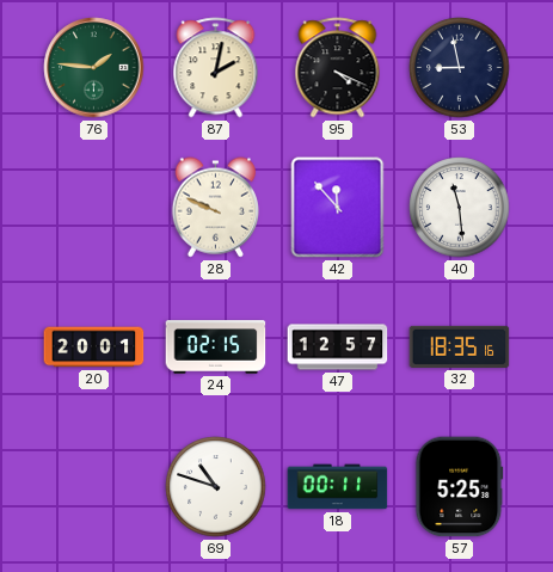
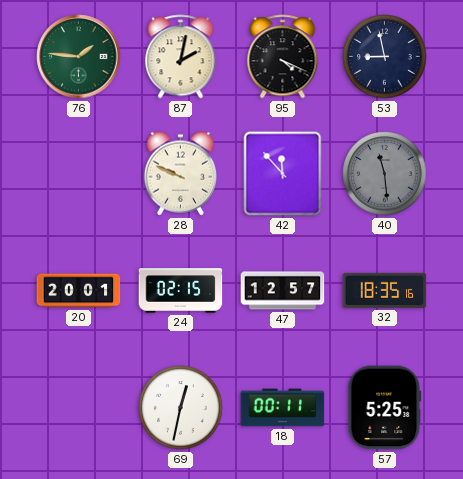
40 dial: white -> grey
69: 10:48 -> 12:32
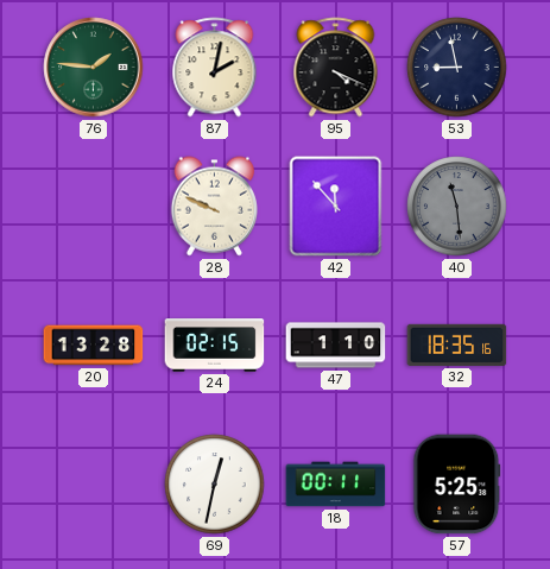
20: 20:01 -> 13:28
47: 12:57 -> 1:10
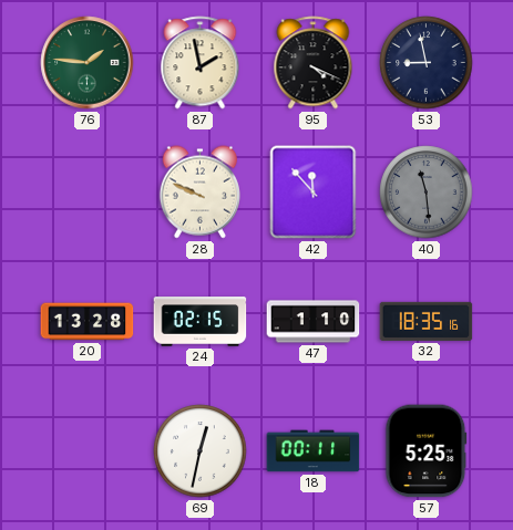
87: 2:02 -> 1:58
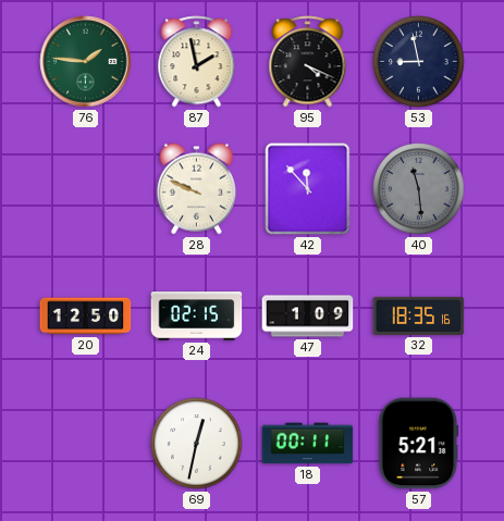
20: 13:28 -> 12:50
47: 1:10 -> 1:09
57: 5:25 -> 5:21
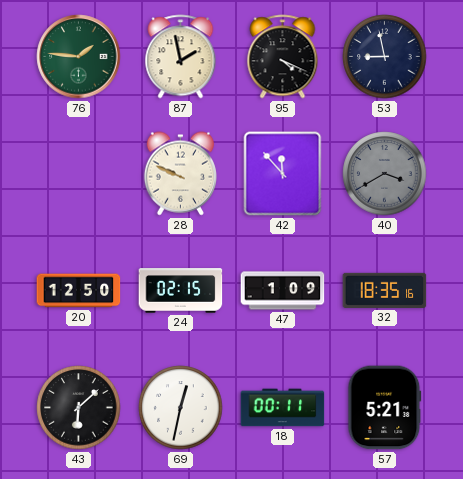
40: 11:29 -> 3:40
43: none -> 6:08
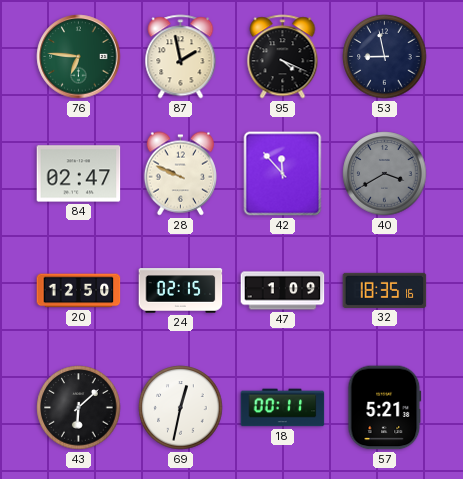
76: 1:46 -> 6:46
84: none -> 02:47
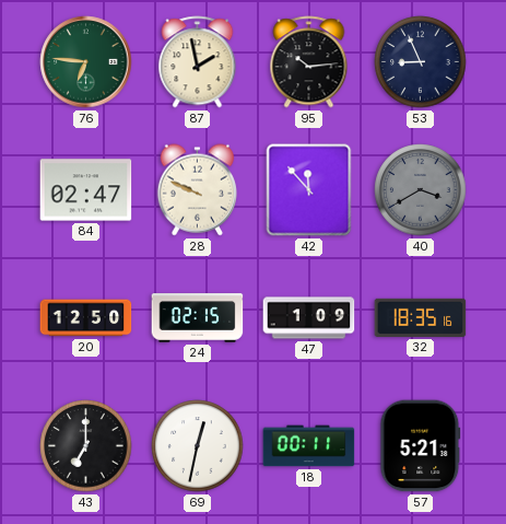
95: 4:19 -> 10:14
53: 8:58 -> 8:56
43: 6:08 -> 7:00
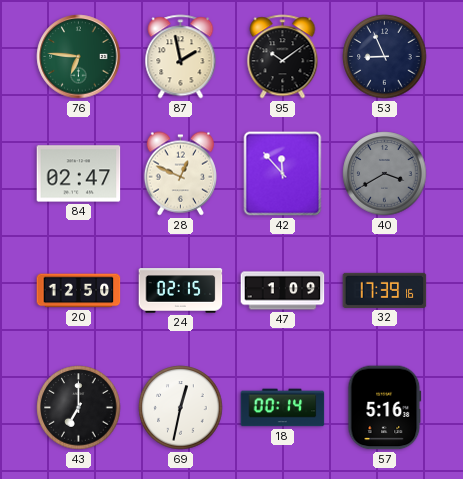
95: 10:14 -> 10:09
28: 9:49 -> 12:49
32: 18:35 -> 17:39
18: 00:11 -> 00:14
57: 5:21 -> 5:16
